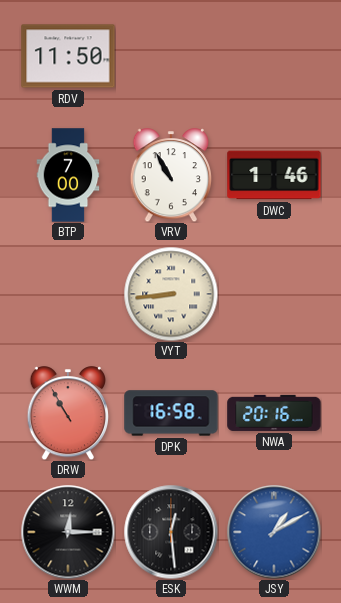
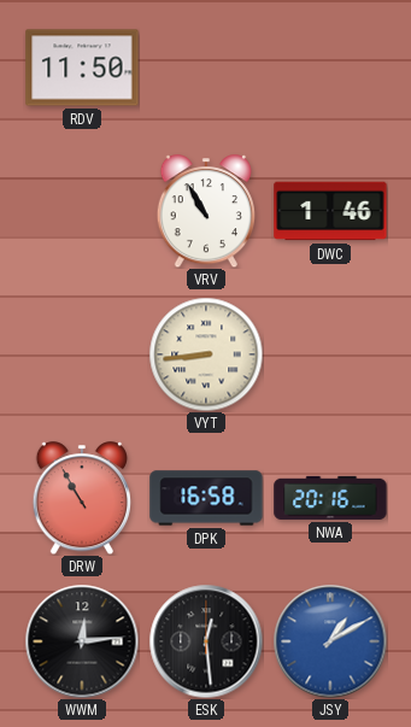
BTP: 7:00 -> none
WWM: 12:15 -> 12:14
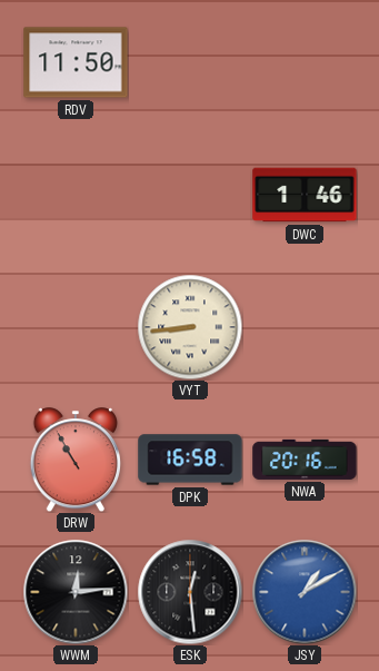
VRV: 10:55 -> none
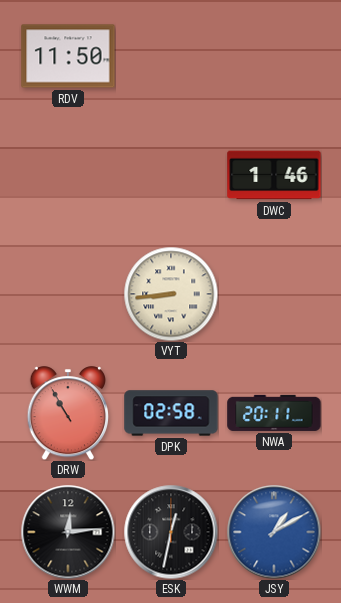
DPK: 16:58 -> 02:58
NWA: 20:16 -> 20:11
ESK: 12:29 -> 12:32
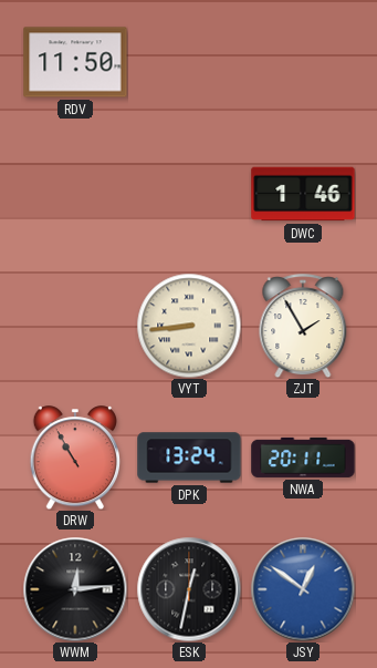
ZJT: none -> 1:55
DPK: 02:58 -> 13:24
JSY: 1:10 -> 12:51
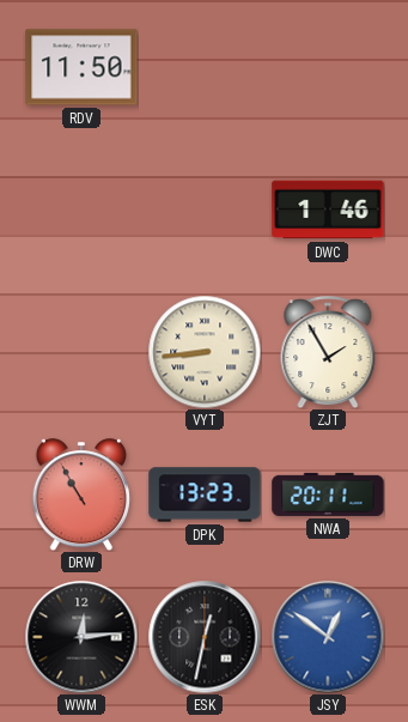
DPK: 13:24 -> 13:23
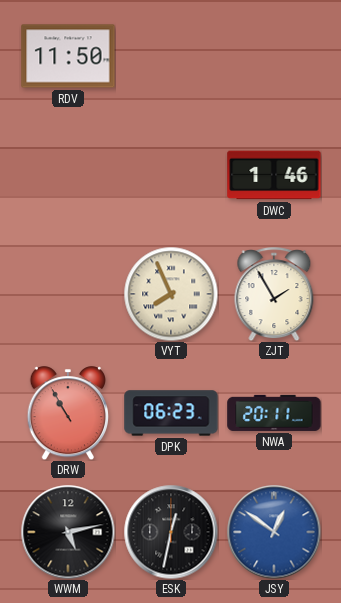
VYT: 8:44 -> 7:56
DPK: 13:23 -> 06:23
WWM: 12:14 -> 5:13
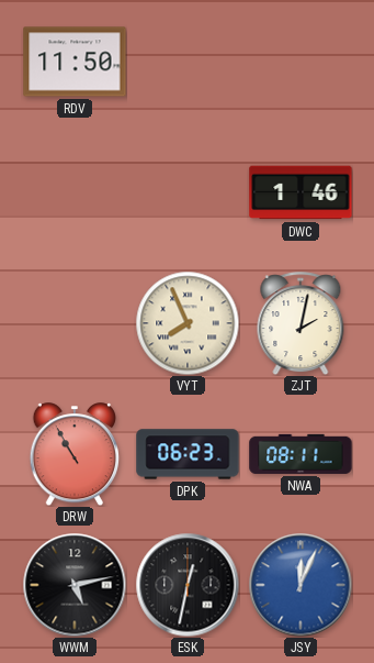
ZJT: 1:55 -> 2:02
NWA: 20:11 -> 08:11
JSY: 12:51 -> 12:04
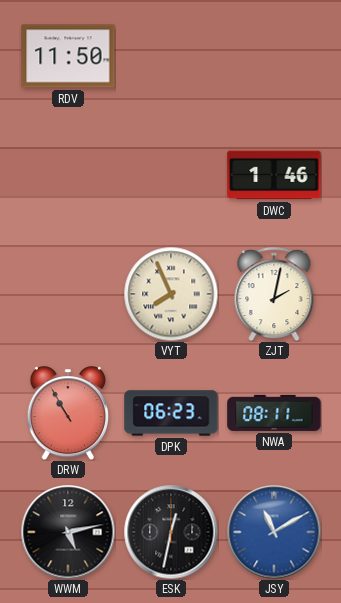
JSY: 12:04 -> 11:10
